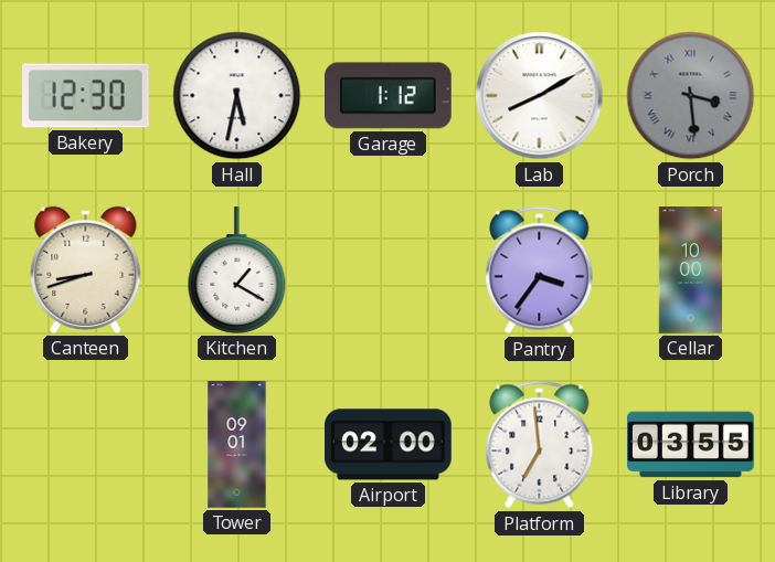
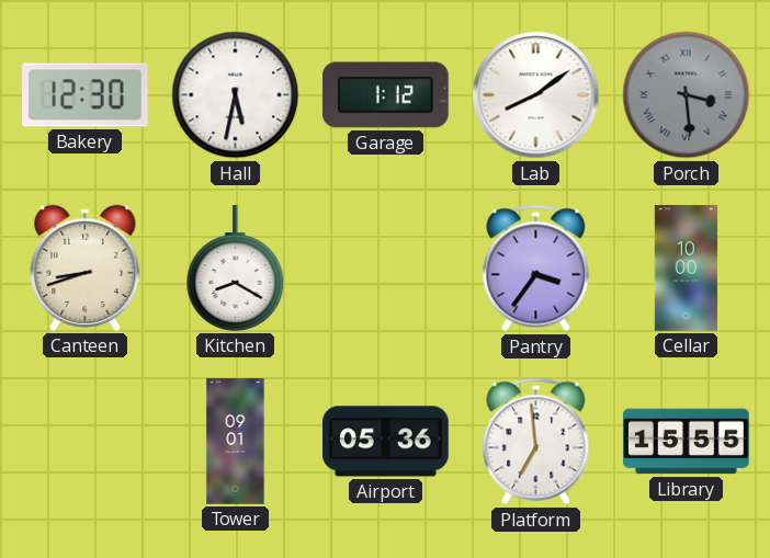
Lab: 8:10 -> 8:09
Kitchen: 1:20 -> 8:20
Airport: 02:00 -> 05:36
Library: 03:55 -> 15:55
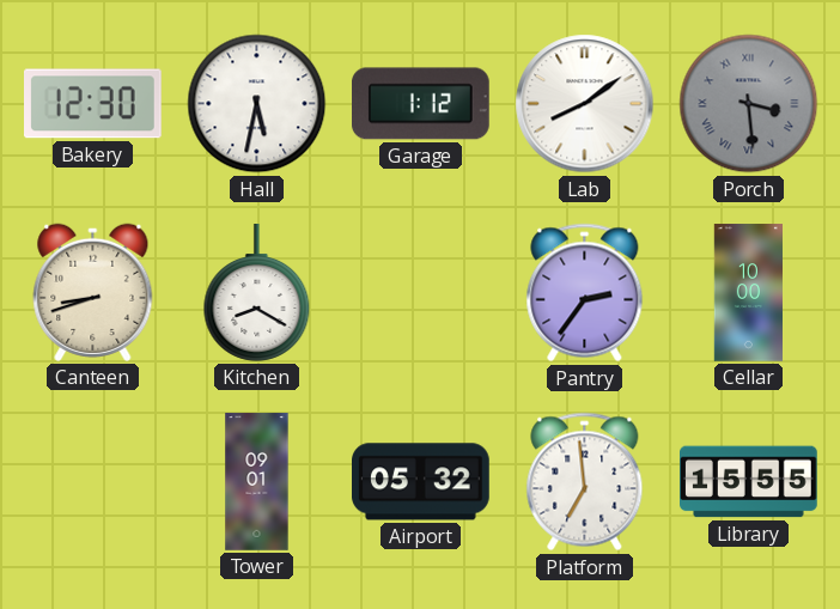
Pantry: 3:36 -> 2:36
Airport: 05:36 -> 05:32
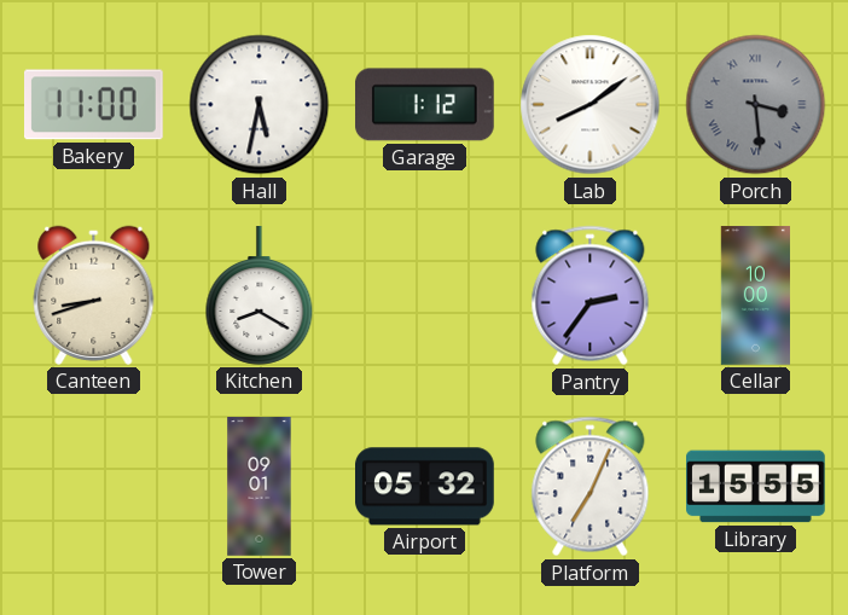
Bakery: 12:30 -> 11:00
Platform: 6:59 -> 7:04
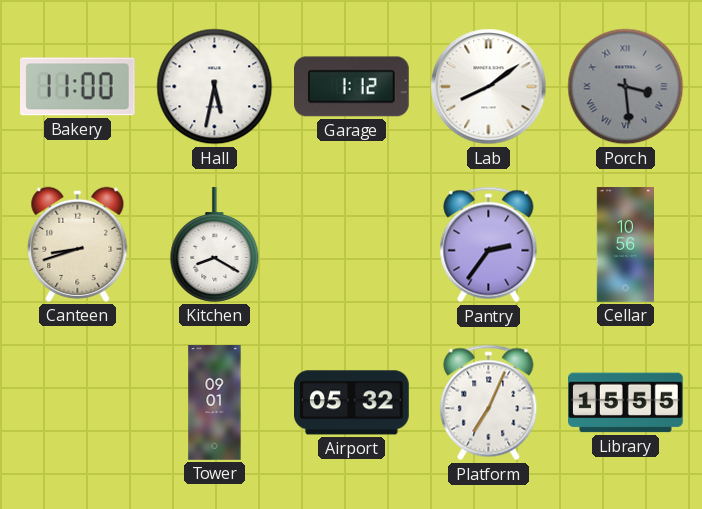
Cellar: 10:00 -> 10:56
